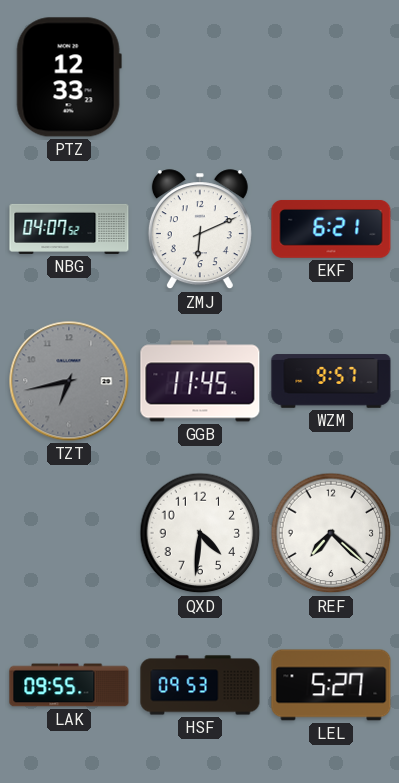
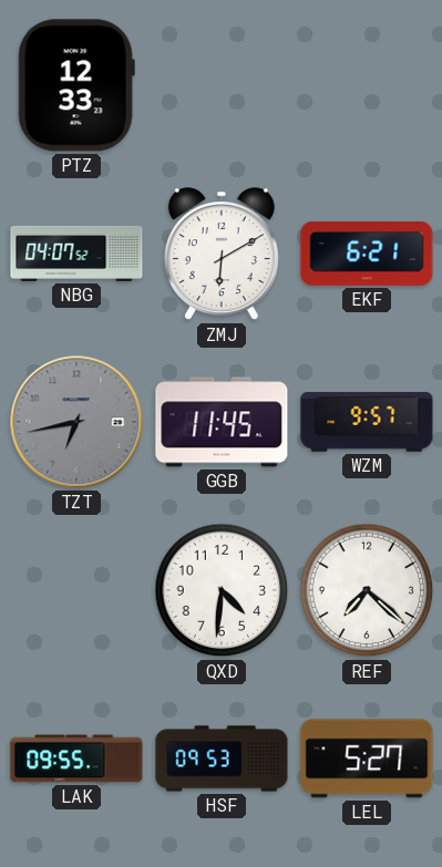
ZMJ: 6:11 -> 6:10
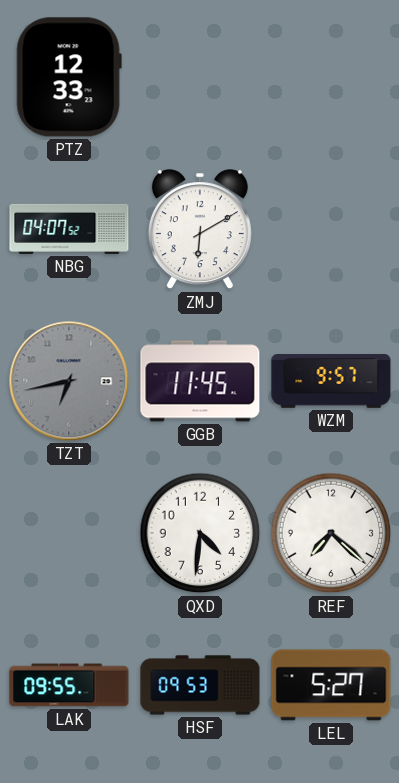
EKF: 6:21 -> none
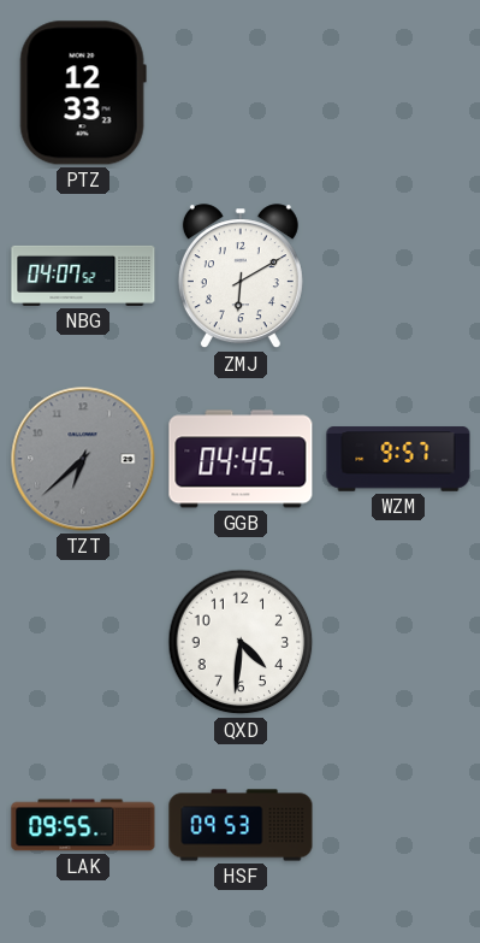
TZT: 6:43 -> 6:38
GGB: 11:45 -> 04:45
REF: 7:22 -> none
LEL: 5:27 -> none
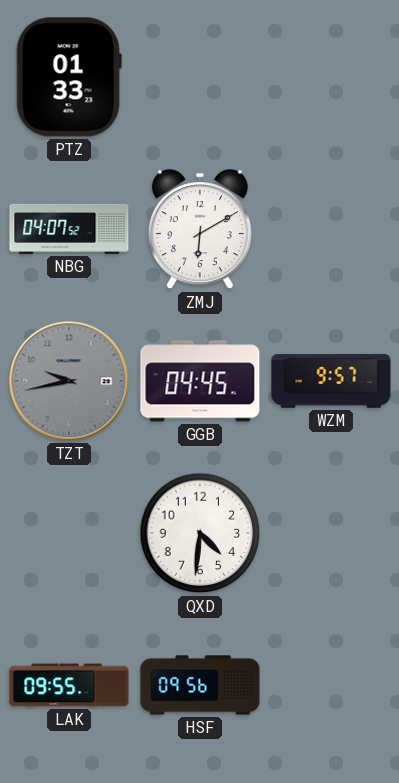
PTZ: 12:33 -> 01:33
TZT: 6:38 -> 9:43
HSF: 09:53 -> 09:56
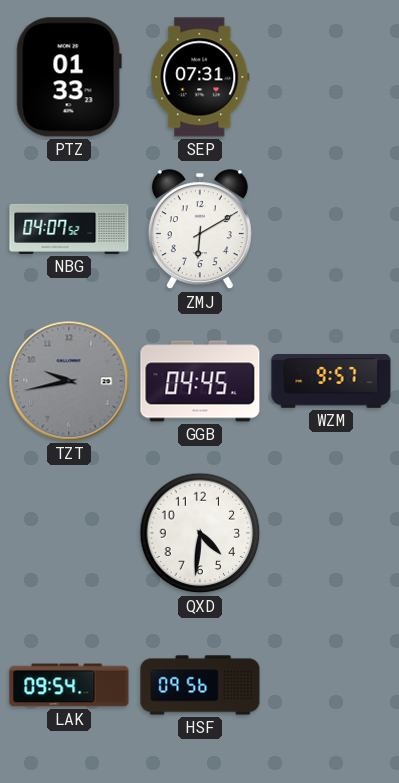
SEP: none -> 07:31
LAK: 09:55 -> 09:54
